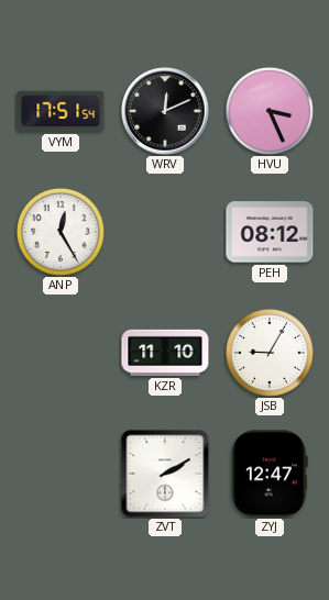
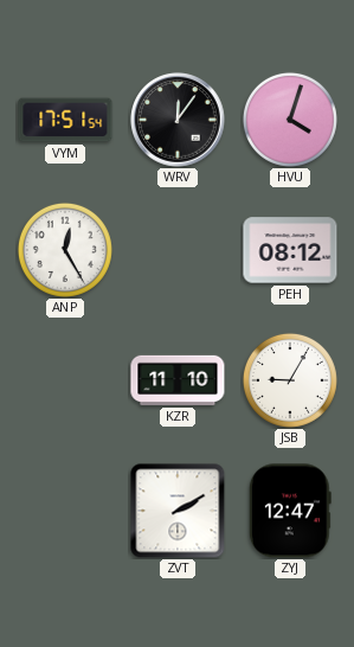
WRV: 12:11 -> 12:06
HVU: 3:26 -> 4:03
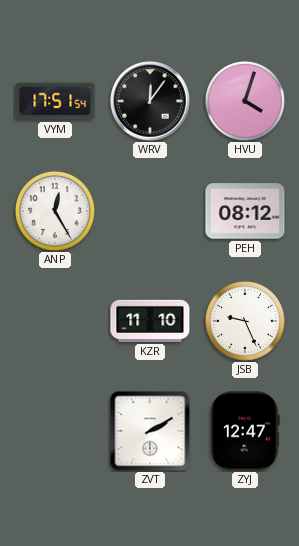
JSB: 9:05 -> 9:26
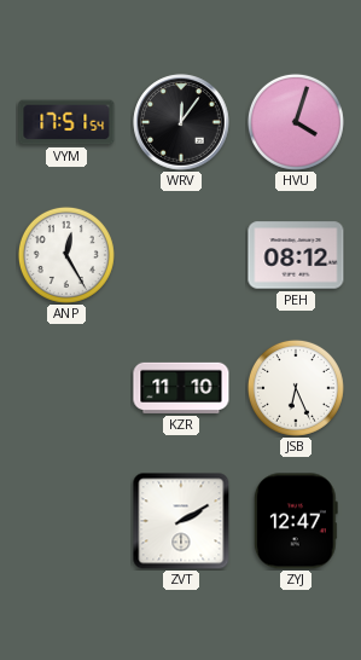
JSB: 9:26 -> 6:26
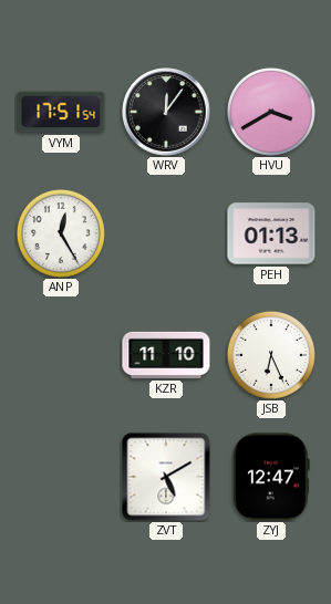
HVU: 4:03 -> 3:40
PEH: 08:12 -> 01:13
ZVT: 2:10 -> 5:10
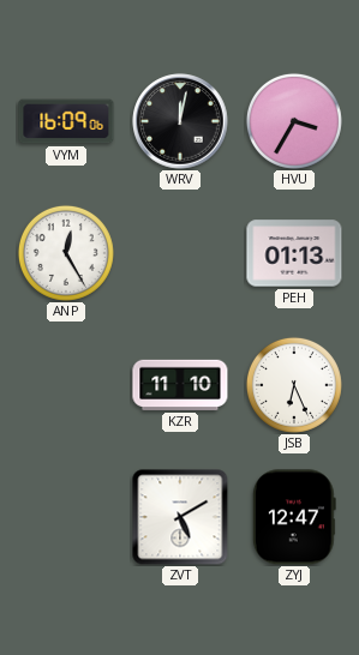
VYM: 17:51 -> 16:09
WRV: 12:06 -> 12:02
HVU: 3:40 -> 3:35
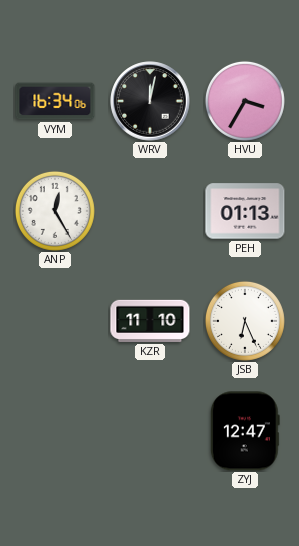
VYM: 16:09 -> 16:34
ZVT: 5:10 -> none
